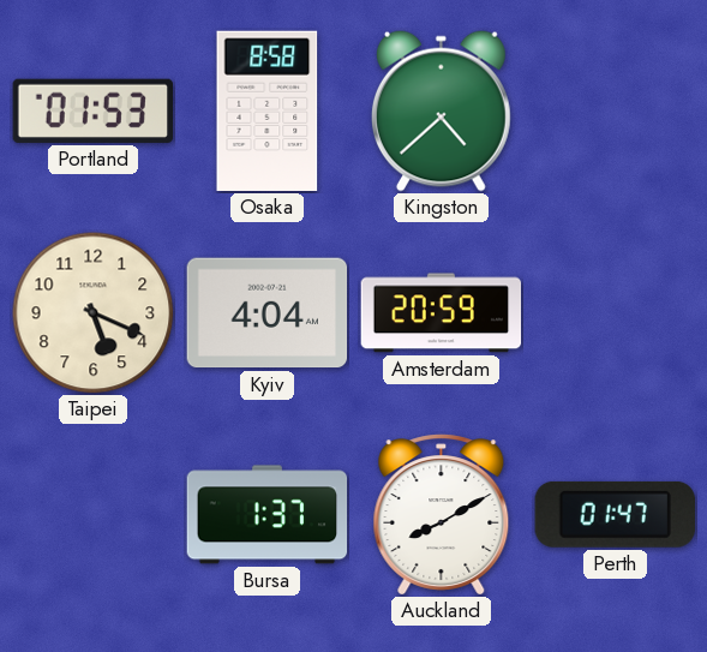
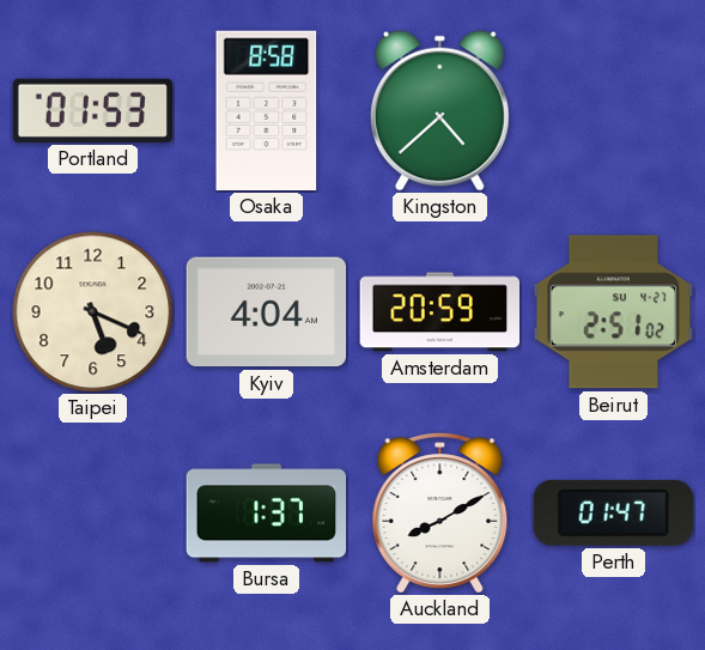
Beirut: none -> 2:51
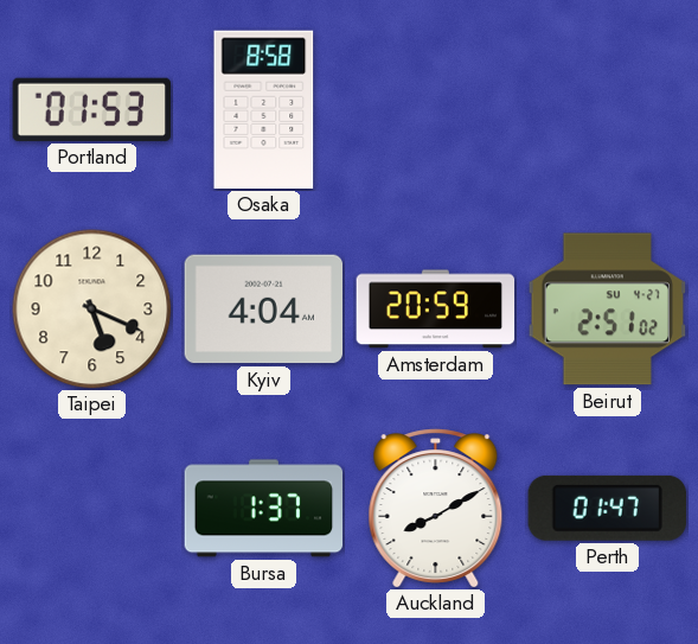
Kingston: 4:38 -> none
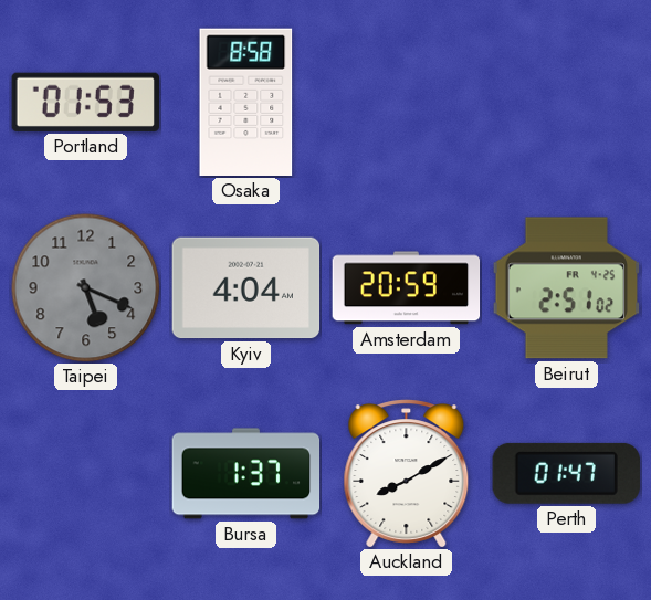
Taipei dial: cream -> grey
Beirut date: SU 4-27 -> FR 4-25
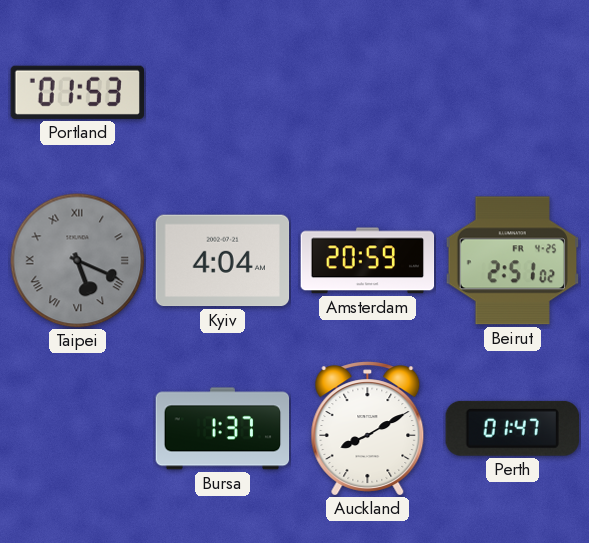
Osaka: 8:58 -> none
Taipei numerals: Arabic -> Roman
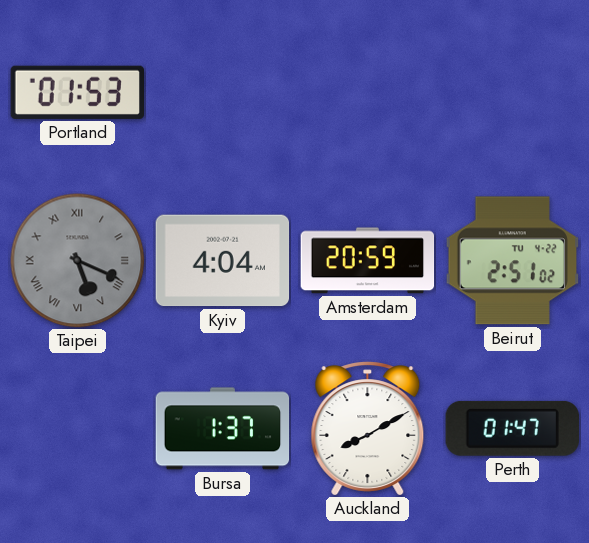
Beirut date: FR 4-25 -> TU 4-22
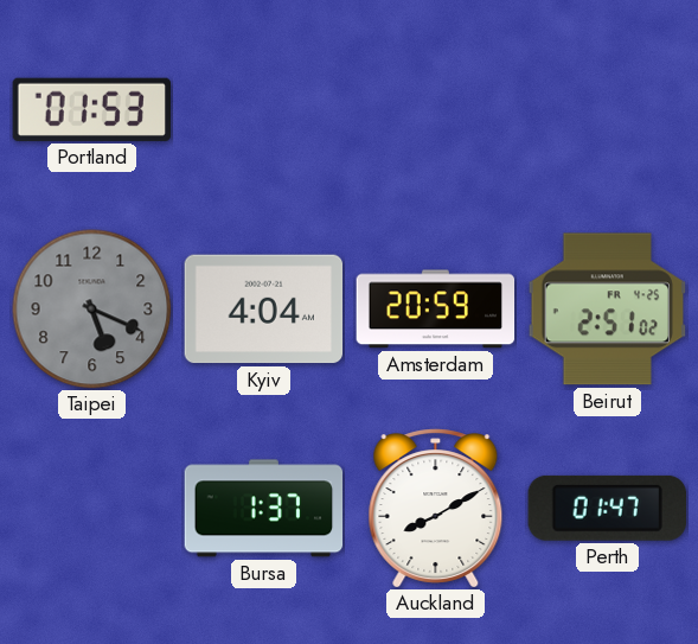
Taipei numerals: Roman -> Arabic
Beirut date: TU 4-22 -> FR 4-25
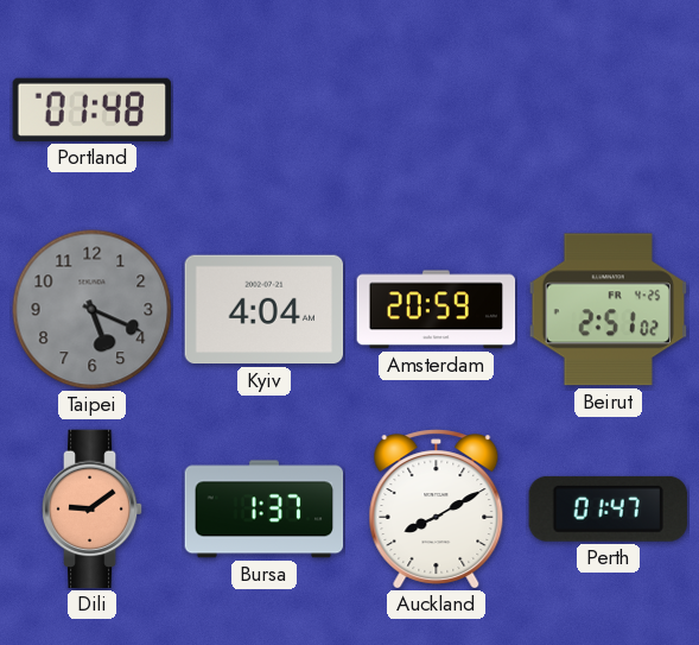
Portland: 01:53 -> 01:48
Dili: none -> 9:09
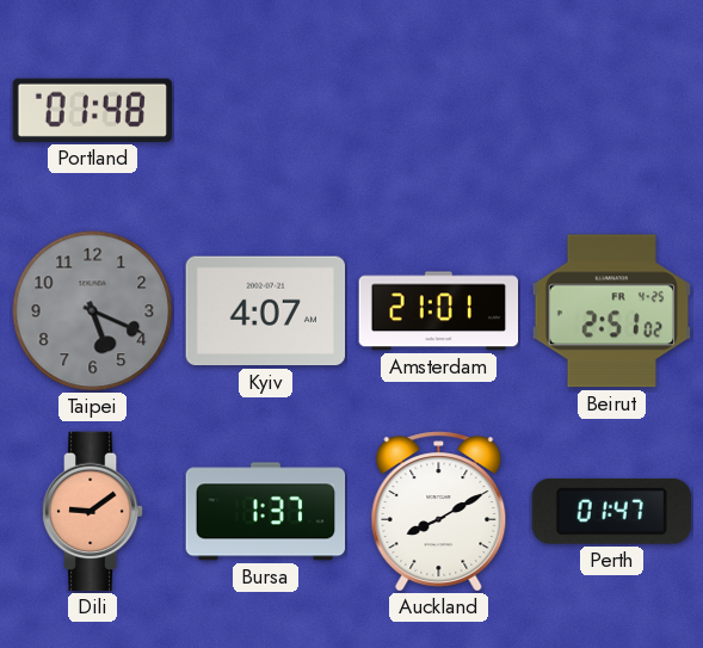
Kyiv: 4:04 -> 4:07
Amsterdam: 20:59 -> 21:01
